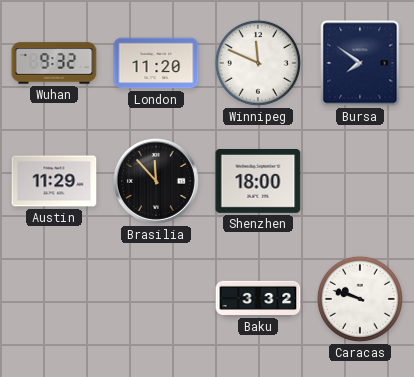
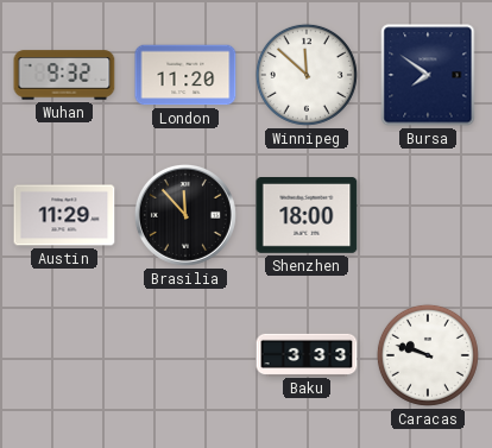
Winnipeg: 11:49 -> 11:52
Baku: 3:32 -> 3:33
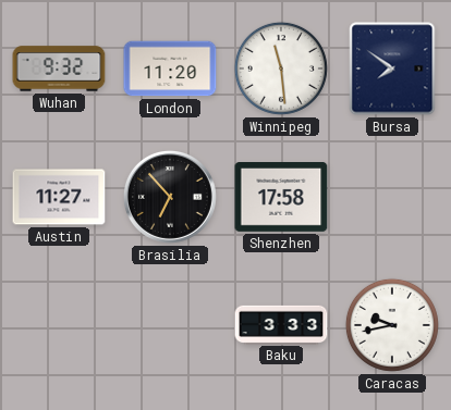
Winnipeg: 11:52 -> 11:29
Austin: 11:29 -> 11:27
Brasilia: 11:53 -> 6:53
Shenzhen: 18:00 -> 17:58
Caracas: 9:48 -> 9:43
